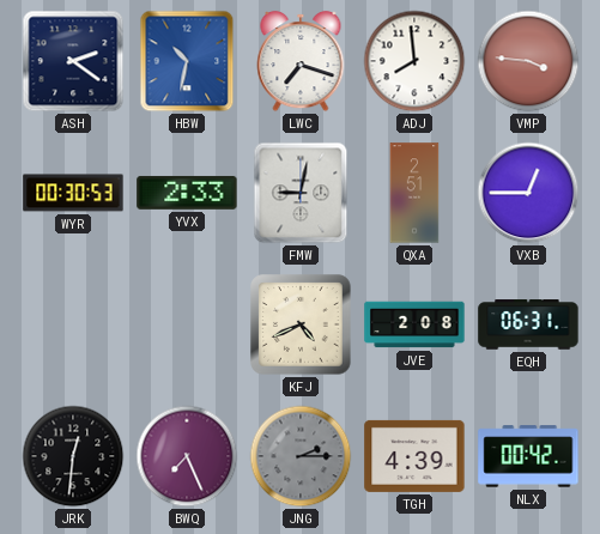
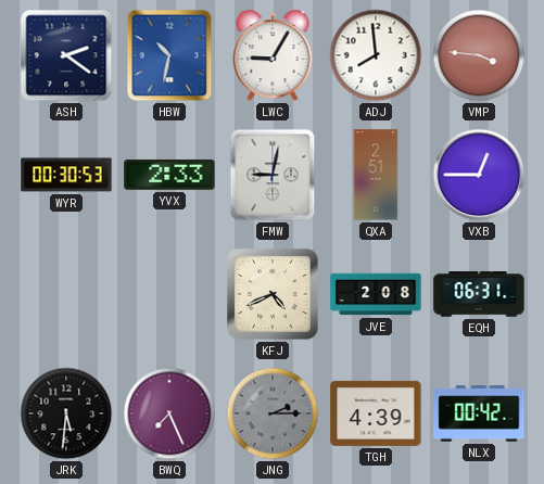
LWC: 7:18 -> 9:05
JRK: 12:31 -> 5:31
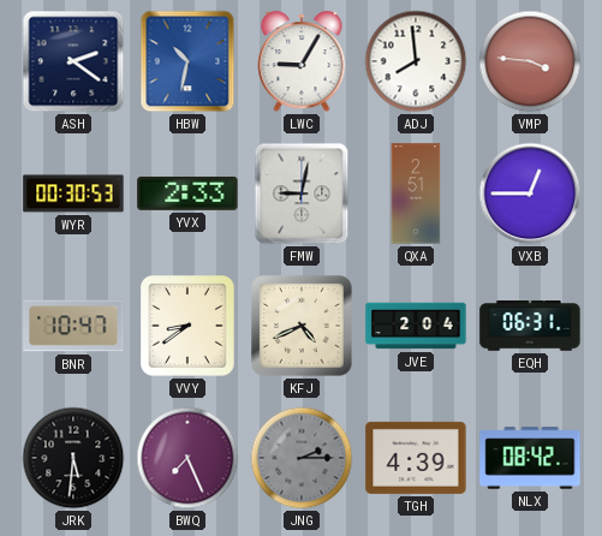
BNR: none -> 10:47
VVY: none -> 8:39
JVE: 2:08 -> 2:04
NLX: 00:42 -> 08:42
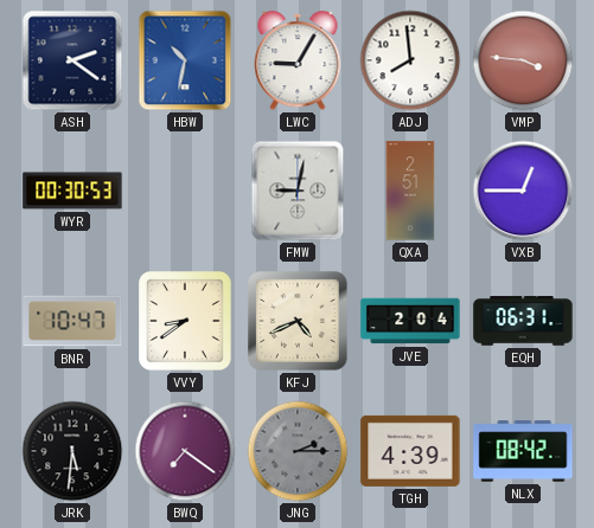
YVX: 2:33 -> none
BWQ: 7:26 -> 7:21
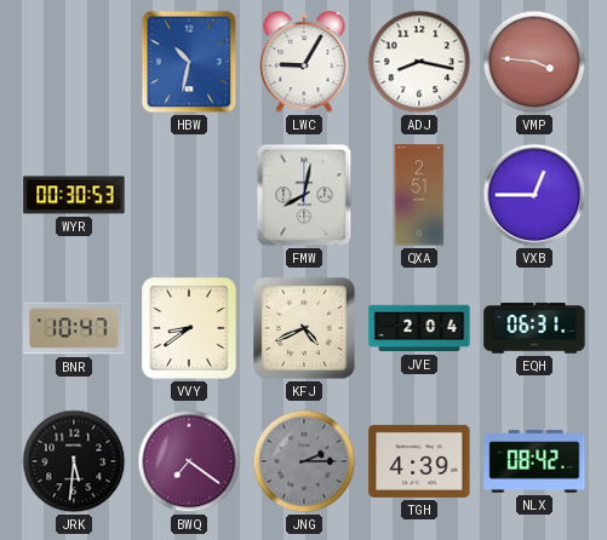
ASH: 2:21 -> none
ADJ: 7:59 -> 8:17
FMW: 9:02 -> 8:02
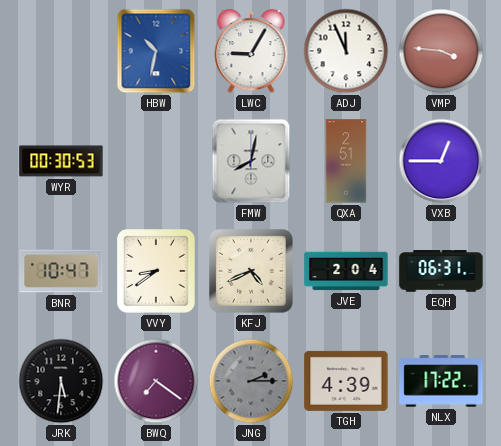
ADJ: 8:17 -> 11:56
NLX: 08:42 -> 17:22
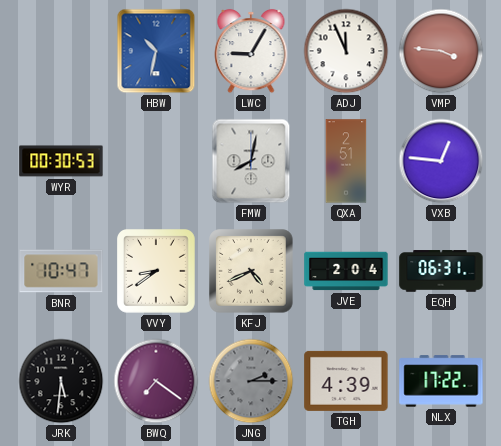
VXB: 12:45 -> 12:46
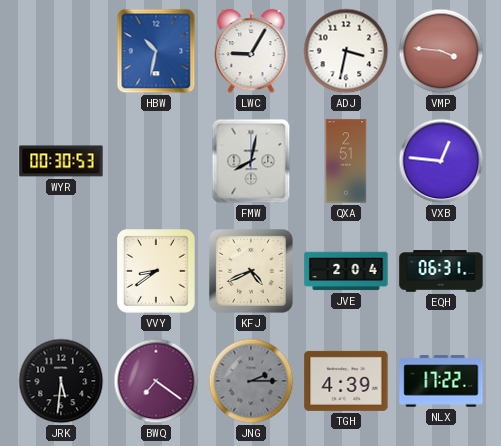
ADJ: 11:56 -> 3:32
BNR: 10:47 -> none
